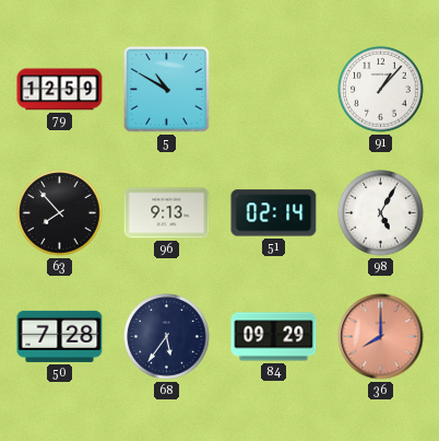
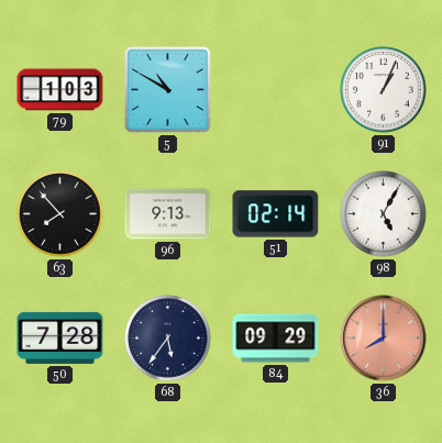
79: 12:59 -> 1:03
91: 1:07 -> 1:04
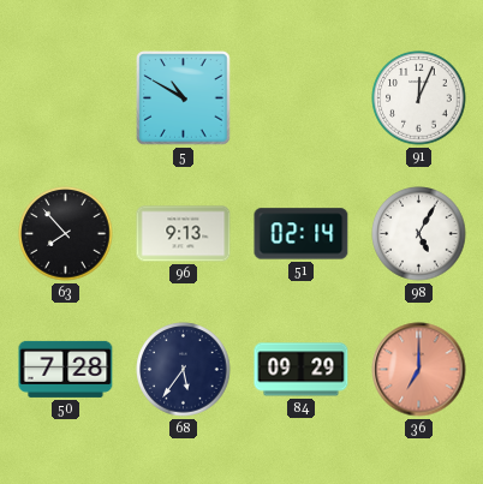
79: 1:03 -> none
91: 1:04 -> 12:04
36: 8:00 -> 7:00
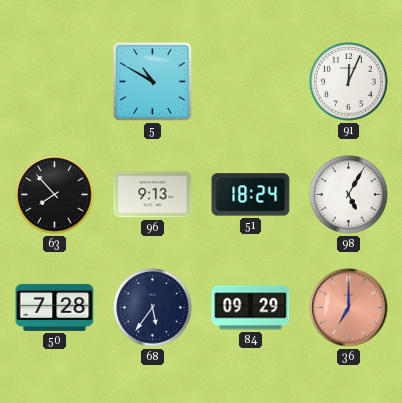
51: 02:14 -> 18:24
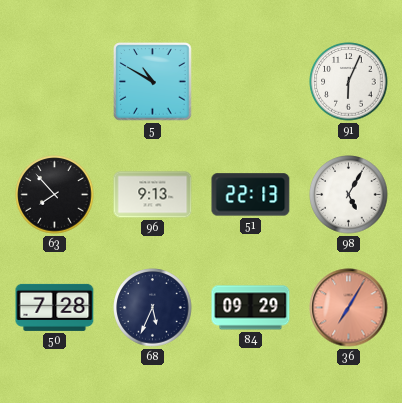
91: 12:04 -> 6:04
51: 18:24 -> 22:13
68: 5:36 -> 5:34
36: 7:00 -> 7:05
